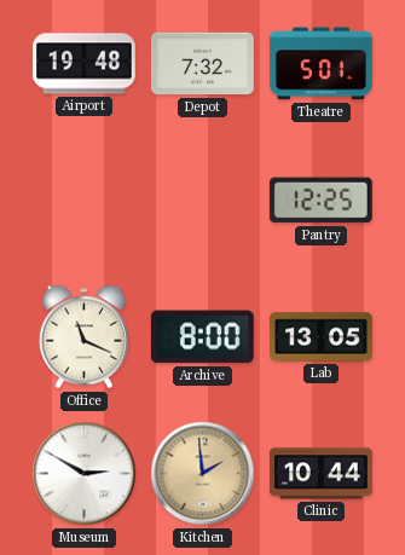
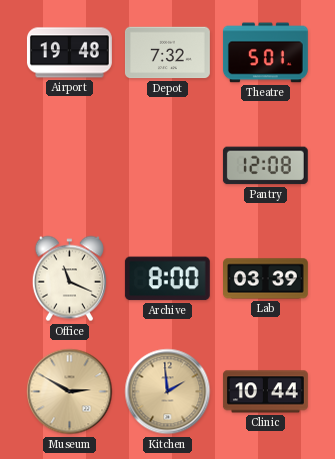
Pantry: 12:25 -> 12:08
Lab: 13:05 -> 03:39
Museum dial: white -> champagne
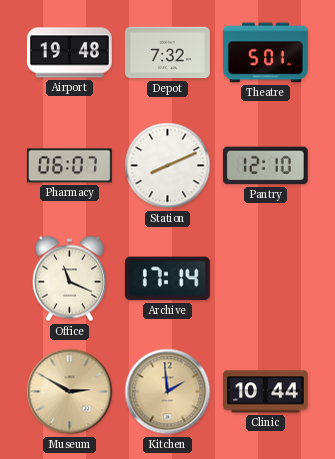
Pharmacy: none -> 06:07
Station: none -> 8:11
Pantry: 12:08 -> 12:10
Archive: 8:00 -> 17:14
Lab: 03:39 -> none
